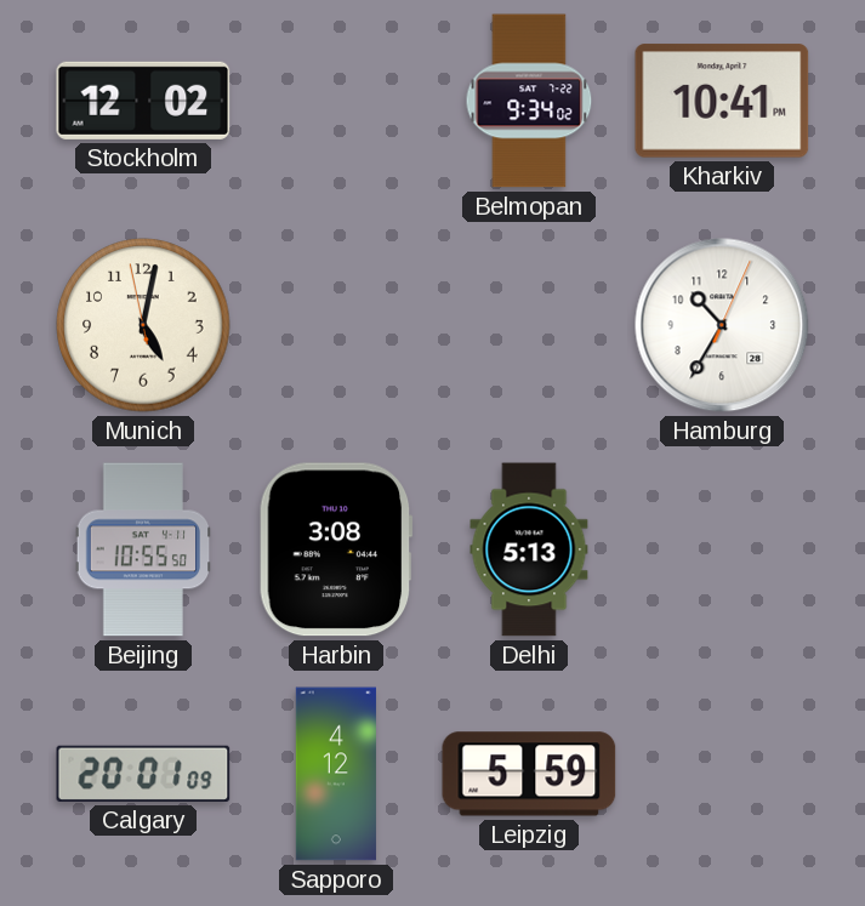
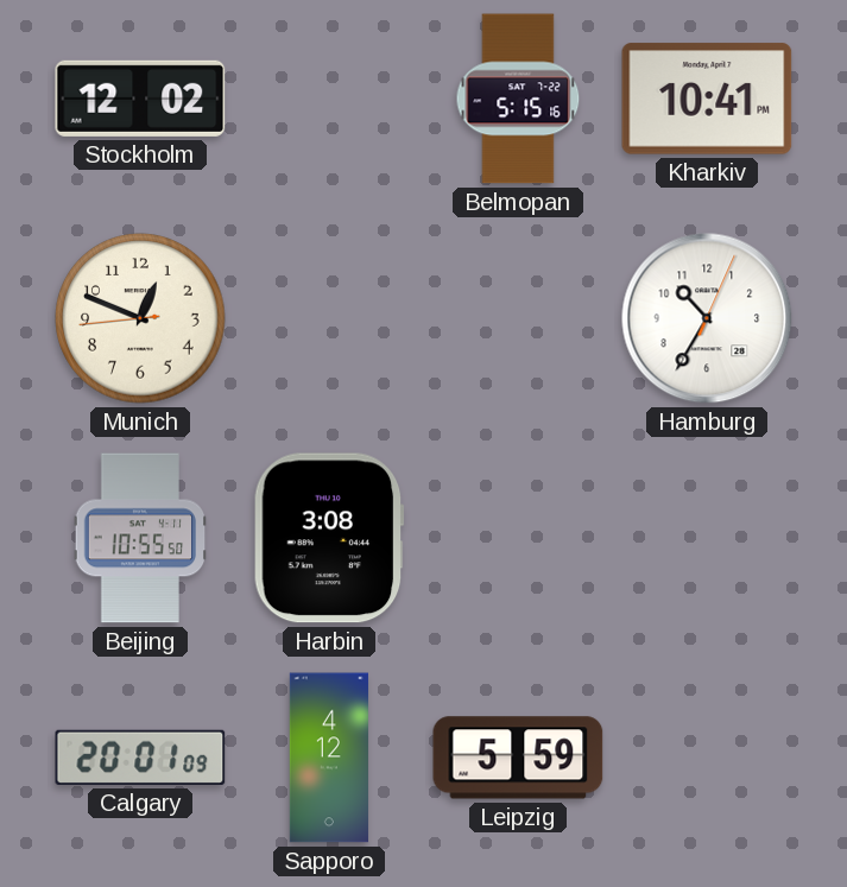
Belmopan: 9:34 -> 5:15
Munich: 5:01 -> 12:48
Delhi: 5:13 -> none
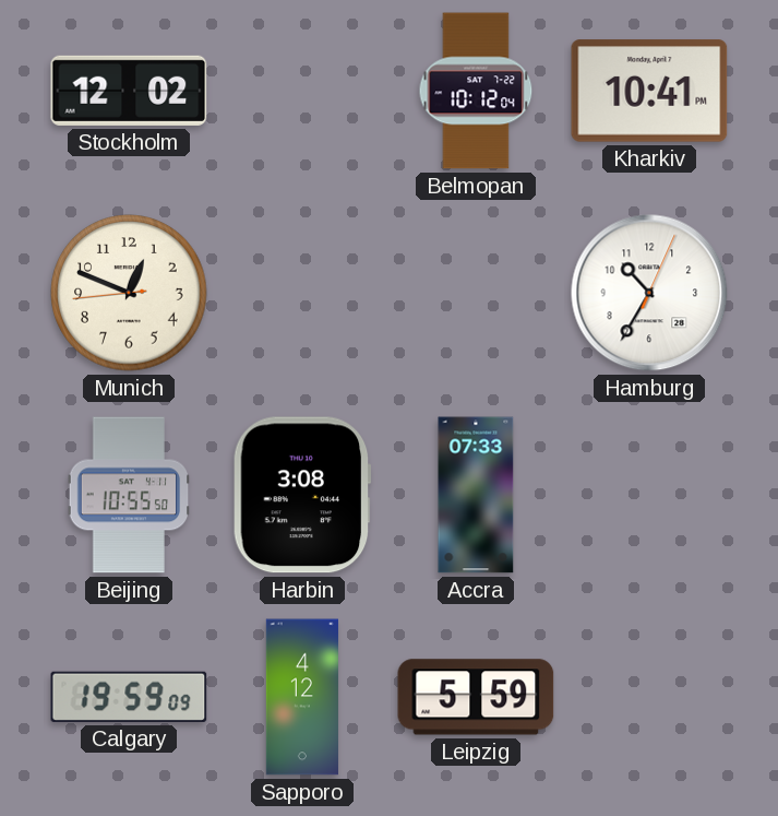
Belmopan: 5:15 -> 10:12
Accra: none -> 07:33
Calgary: 20:01 -> 19:59
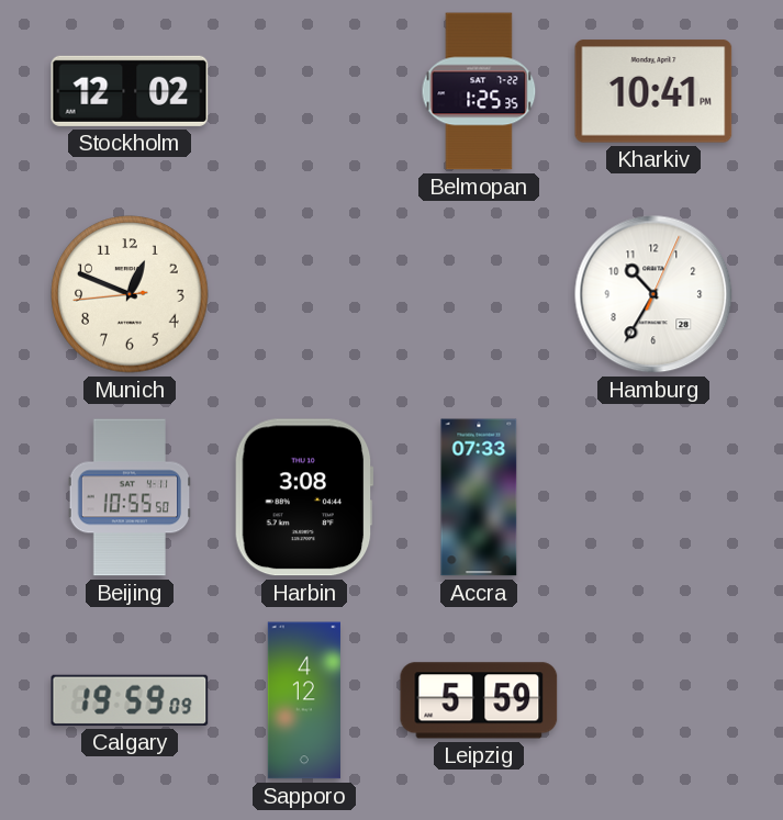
Belmopan: 10:12 -> 1:25
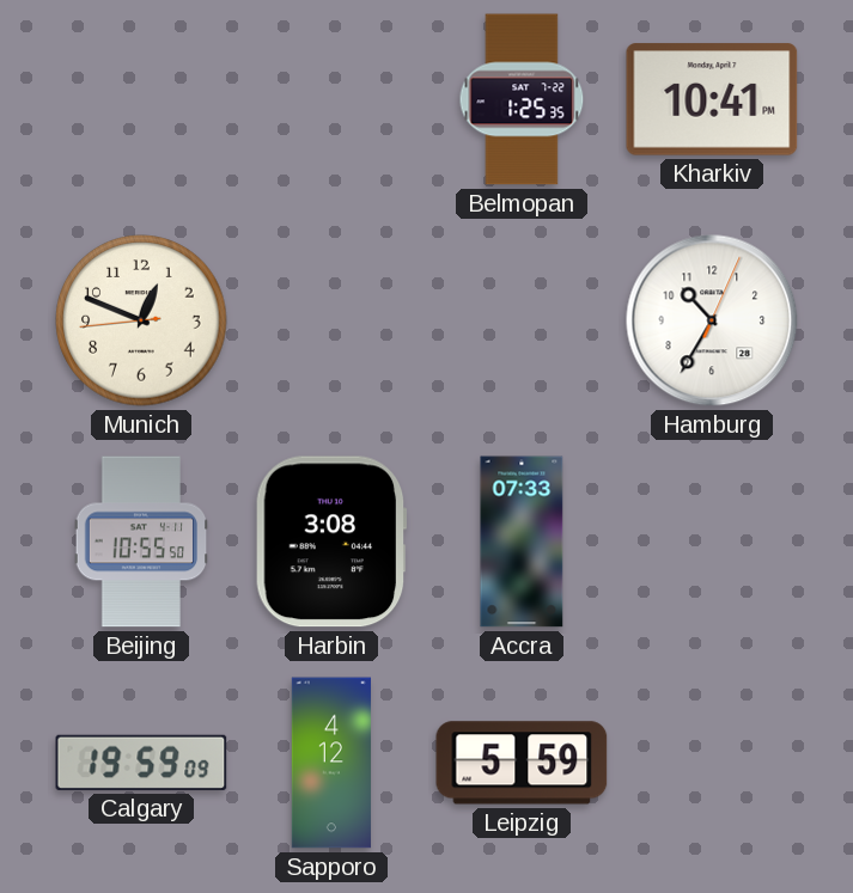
Stockholm: 12:02 -> none
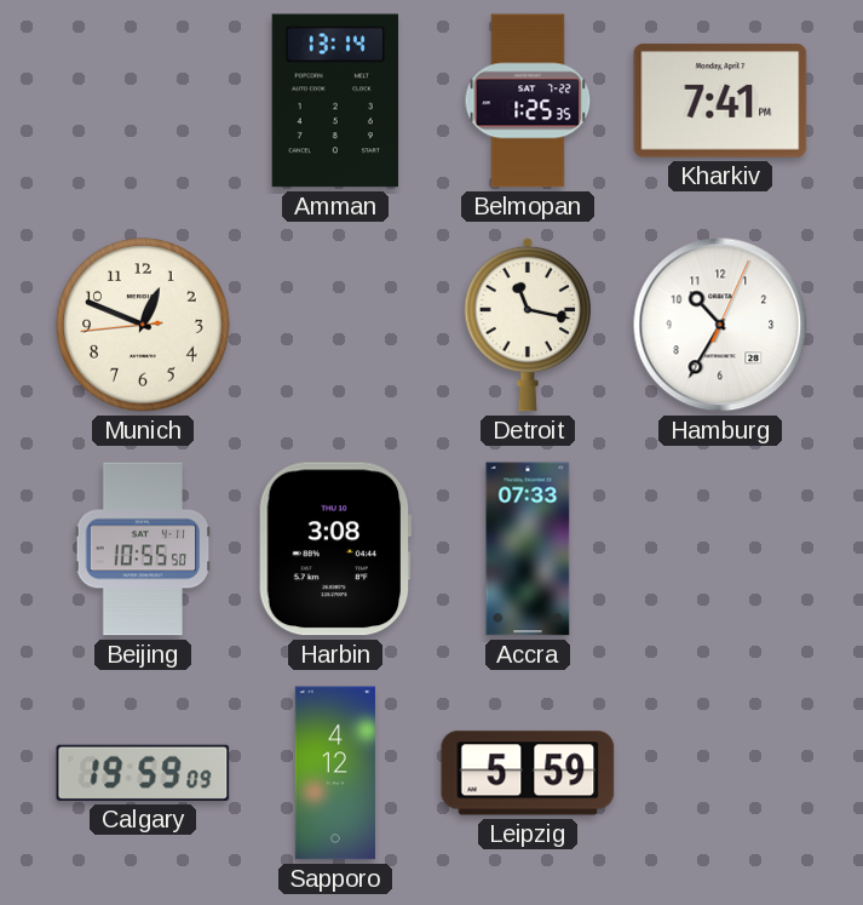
Amman: none -> 13:14
Kharkiv: 10:41 -> 7:41
Detroit: none -> 11:17
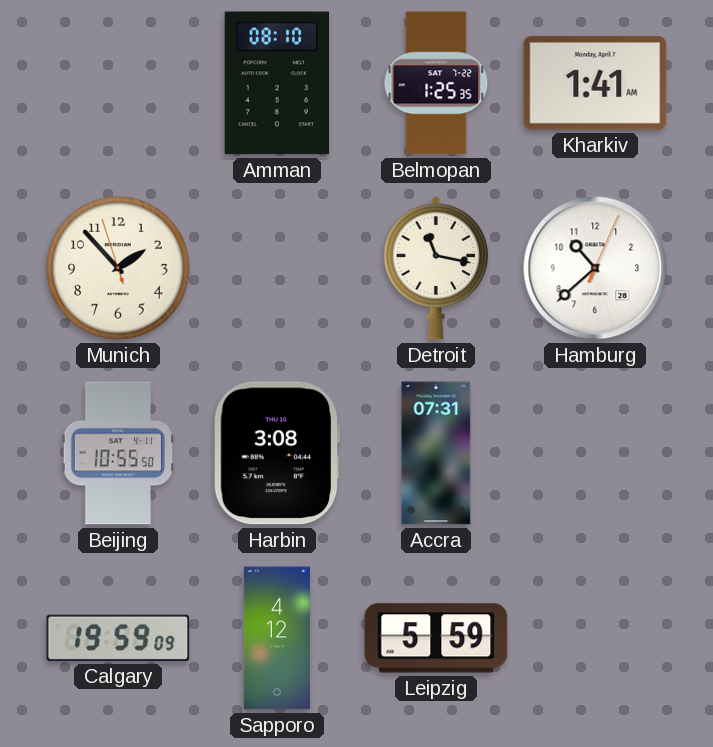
Amman: 13:14 -> 08:10
Kharkiv: 7:41 -> 1:41
Munich: 12:48 -> 1:52
Hamburg: 10:35 -> 10:38
Accra: 07:33 -> 07:31
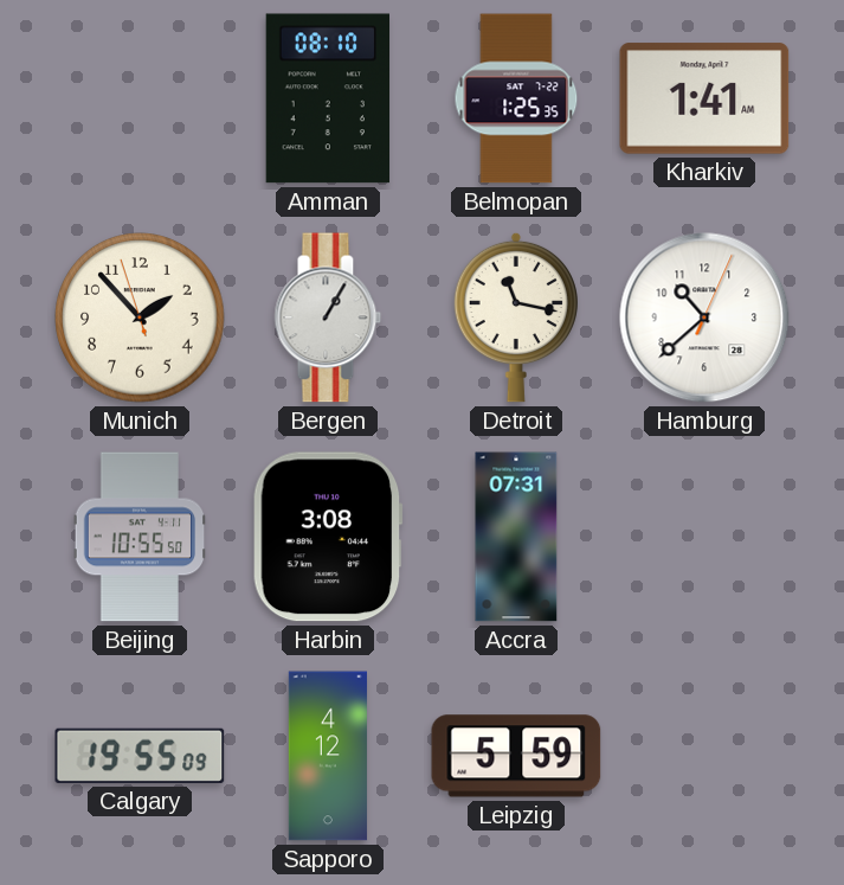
Bergen: none -> 1:05
Calgary: 19:59 -> 19:55
